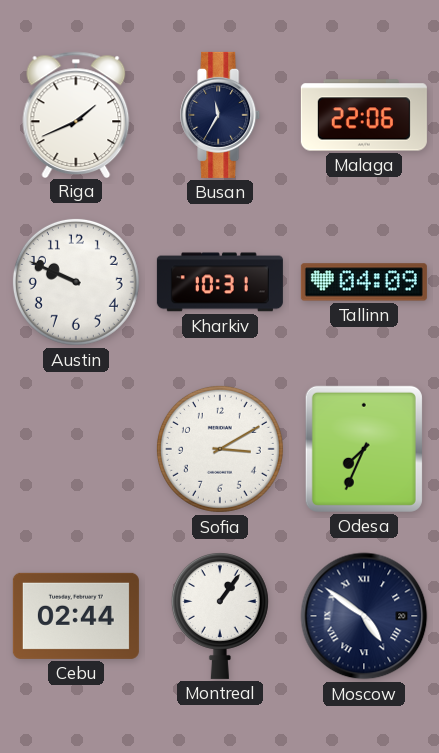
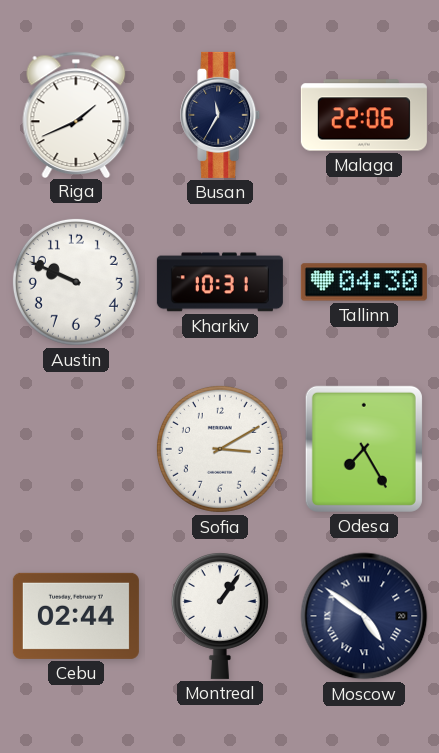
Tallinn: 04:09 -> 04:30
Odesa: 7:34 -> 7:25
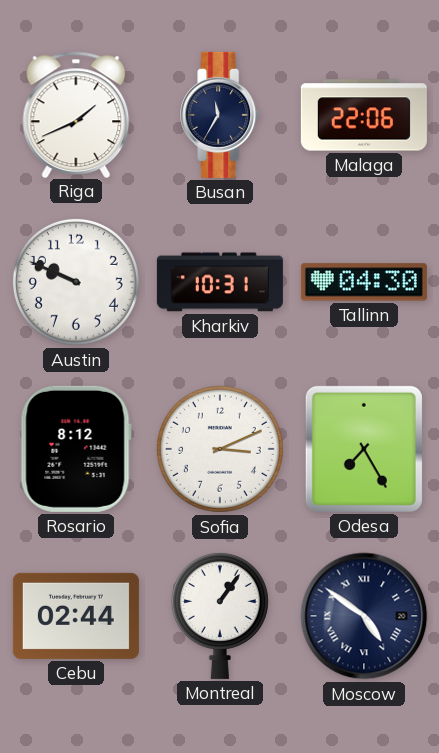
Rosario: none -> 8:12
Sofia: 3:10 -> 3:11
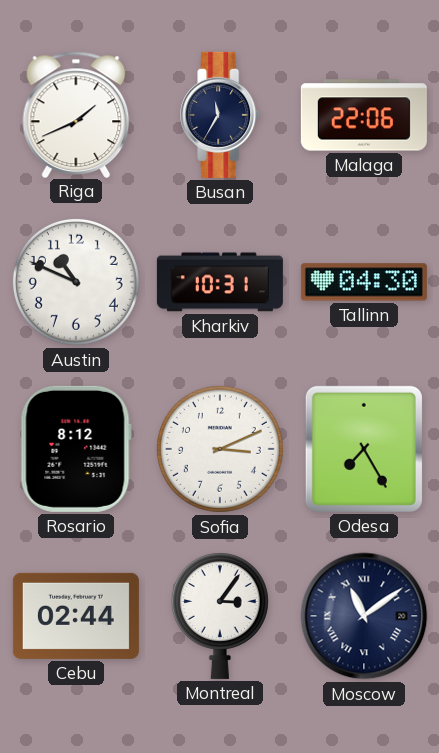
Austin: 9:49 -> 10:49
Montreal: 1:06 -> 3:06
Moscow: 4:51 -> 11:09
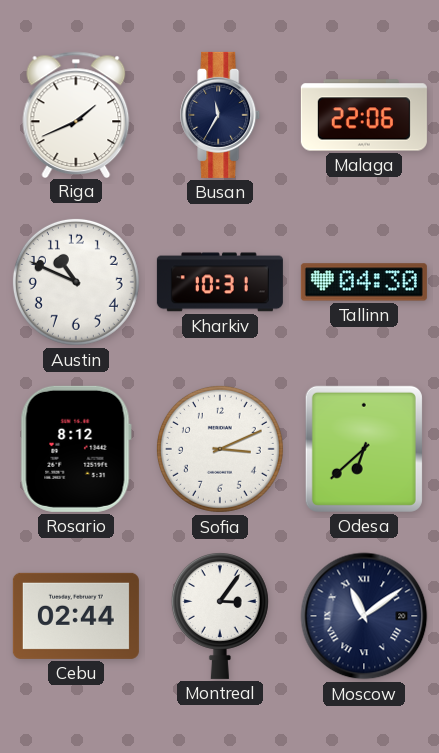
Odesa: 7:25 -> 6:38
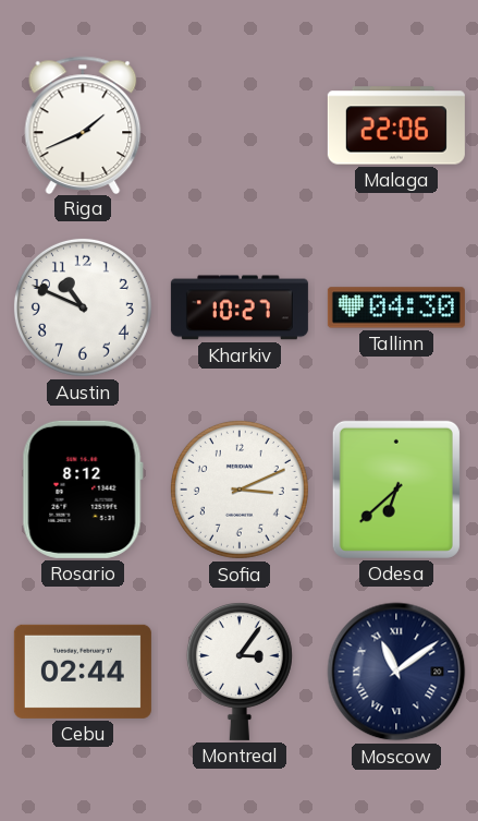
Busan: 11:35 -> none
Kharkiv: 10:31 -> 10:27
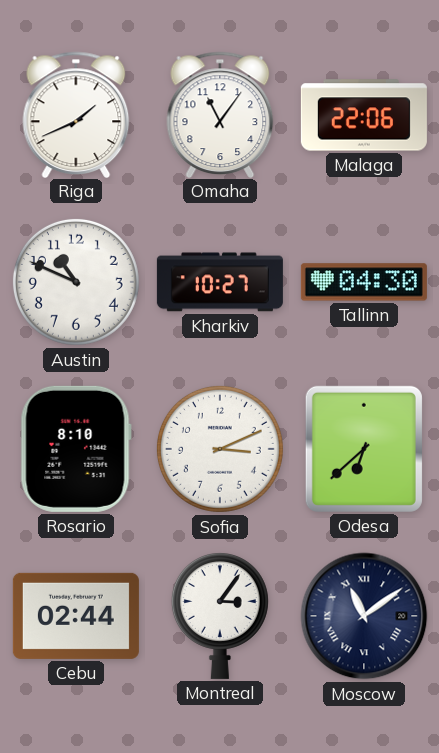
Omaha: none -> 11:06
Rosario: 8:12 -> 8:10
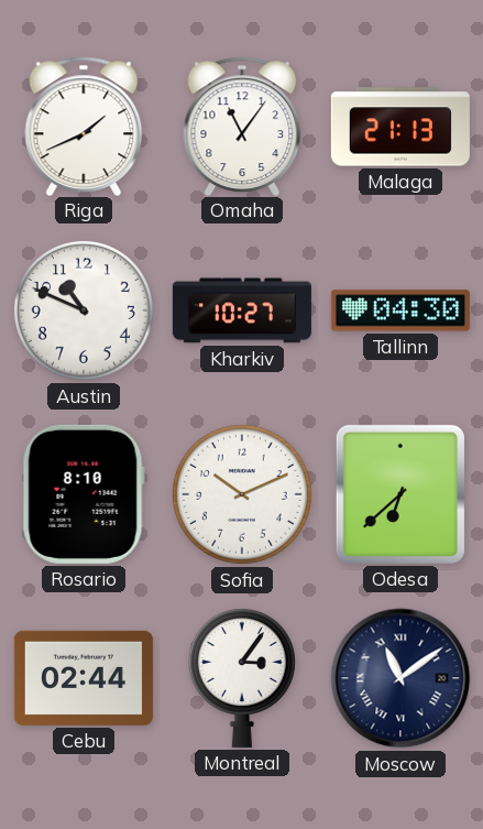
Malaga: 22:06 -> 21:13
Sofia: 3:11 -> 10:11
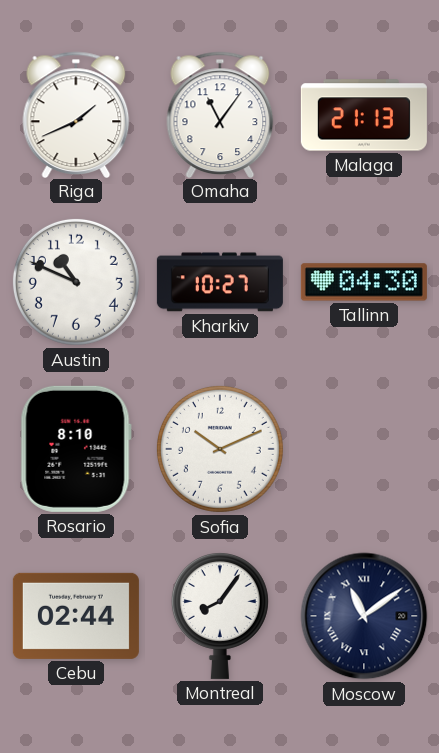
Odesa: 6:38 -> none
Montreal: 3:06 -> 8:06
